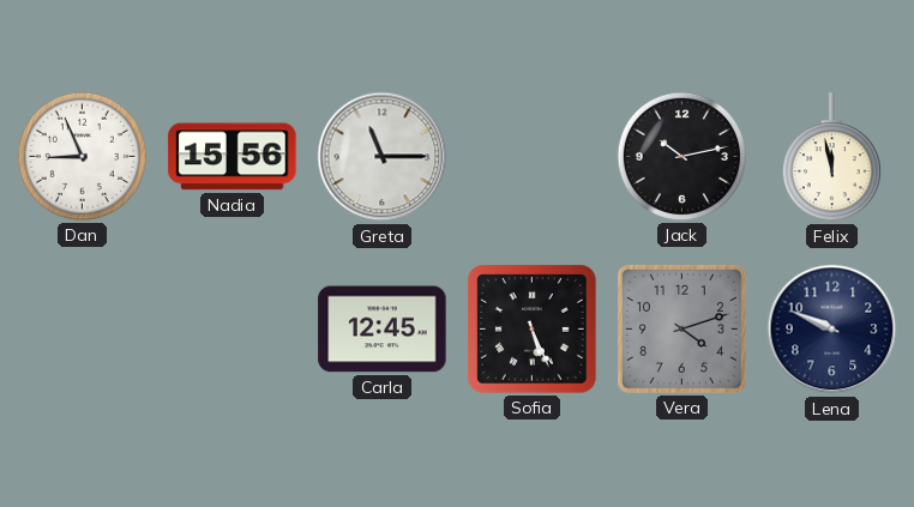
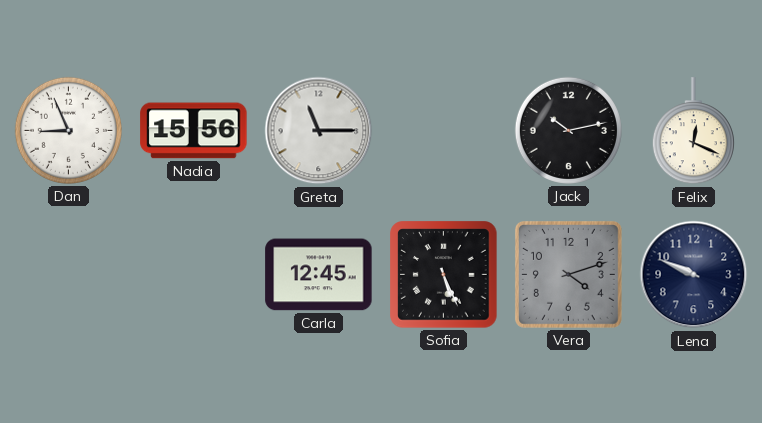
Felix: 11:58 -> 12:19
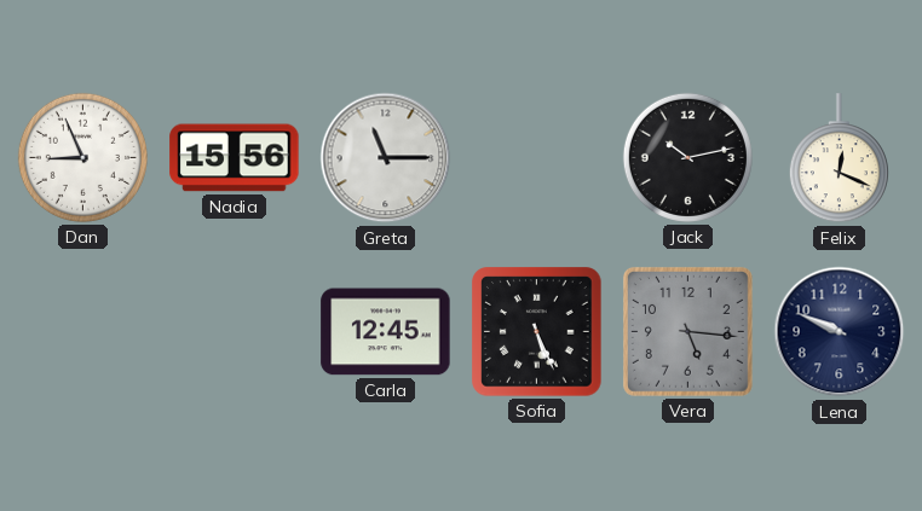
Vera: 4:12 -> 5:16
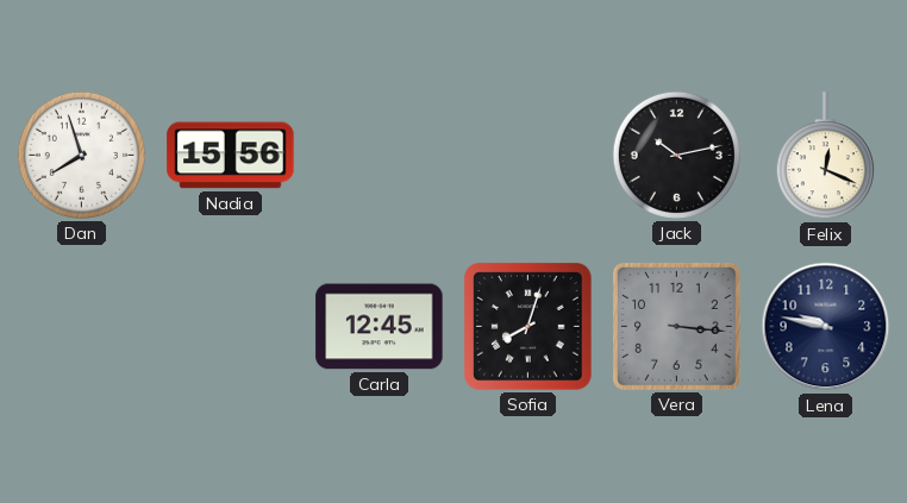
Dan: 8:56 -> 7:57
Greta: 11:15 -> none
Sofia: 5:26 -> 8:03
Vera: 5:16 -> 3:16
Lena: 9:49 -> 9:47
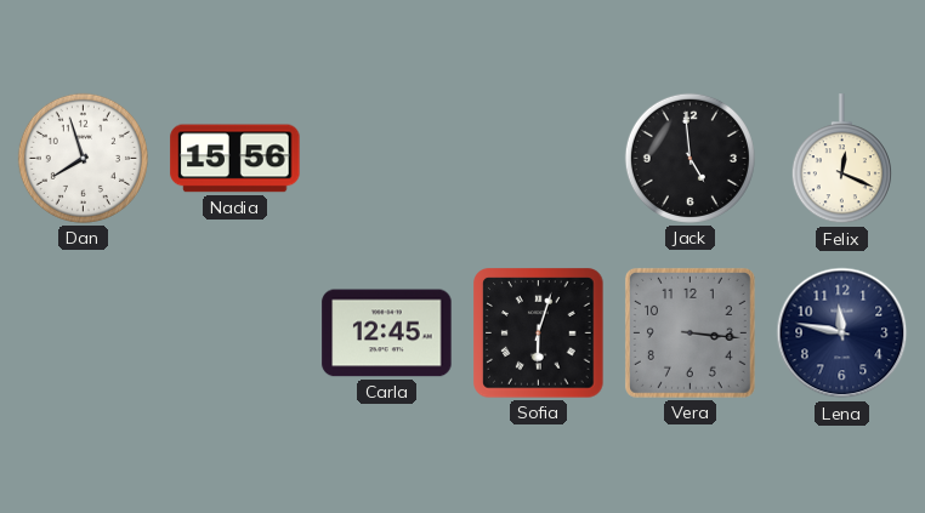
Jack: 10:13 -> 4:59
Sofia: 8:03 -> 6:03
Lena: 9:47 -> 11:47
